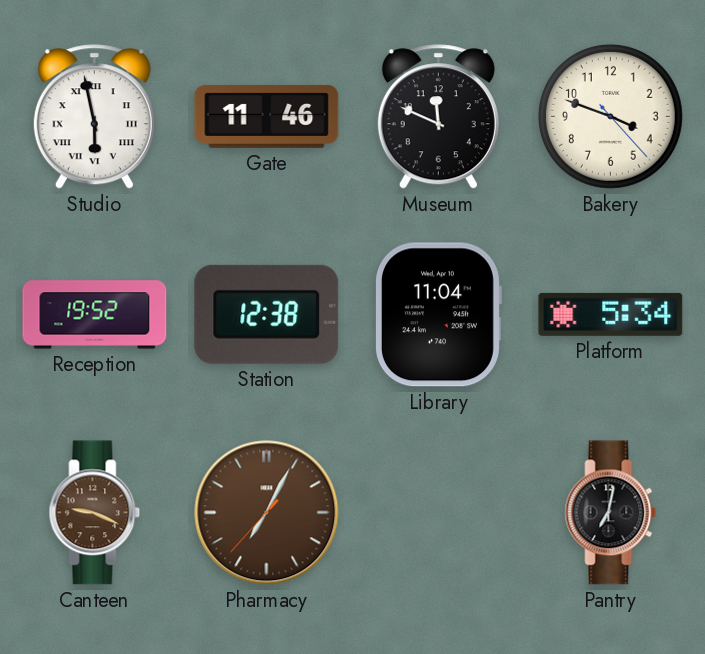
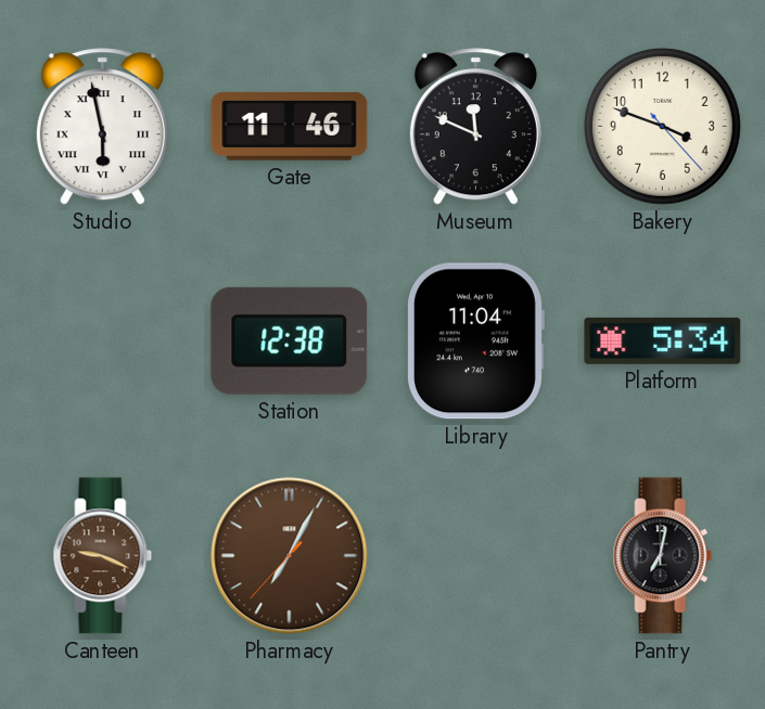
Reception: 19:52 -> none
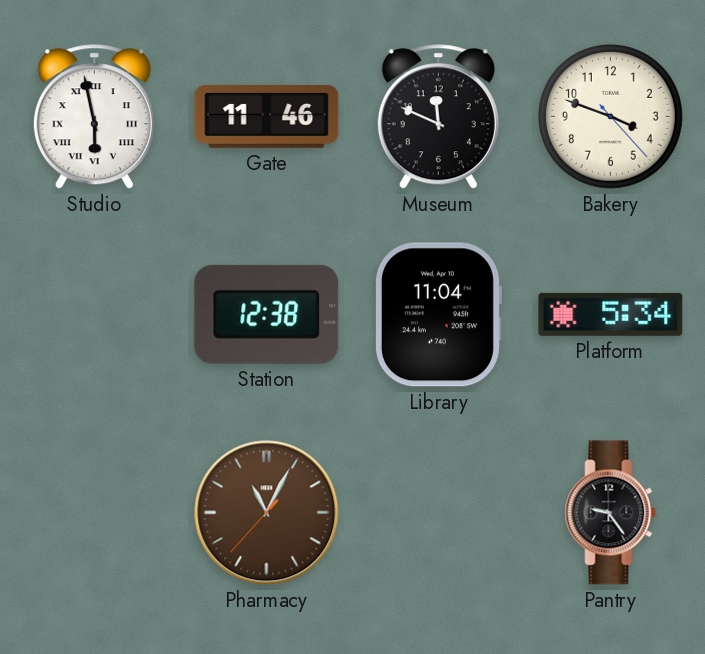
Canteen: 9:19 -> none
Pharmacy: 7:04 -> 11:04
Pantry: 7:02 -> 9:24
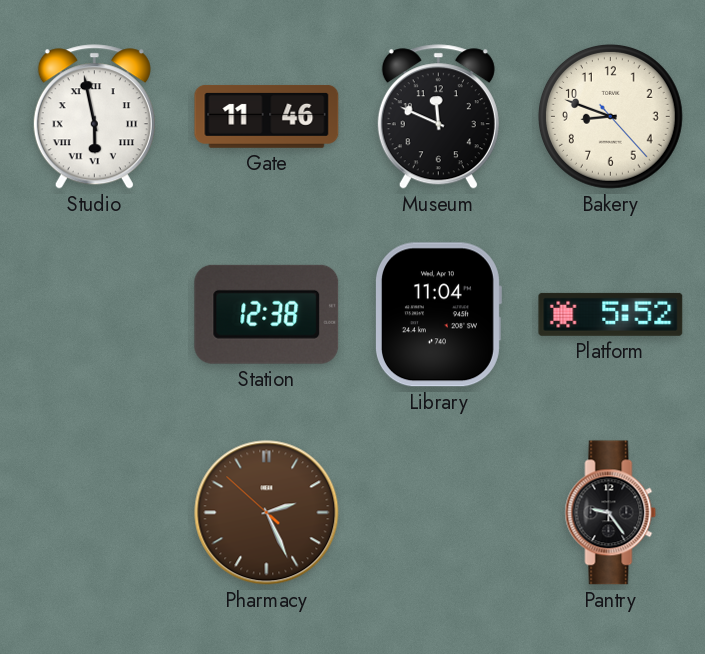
Bakery: 3:48 -> 8:48
Platform: 5:34 -> 5:52
Pharmacy: 11:04 -> 2:25
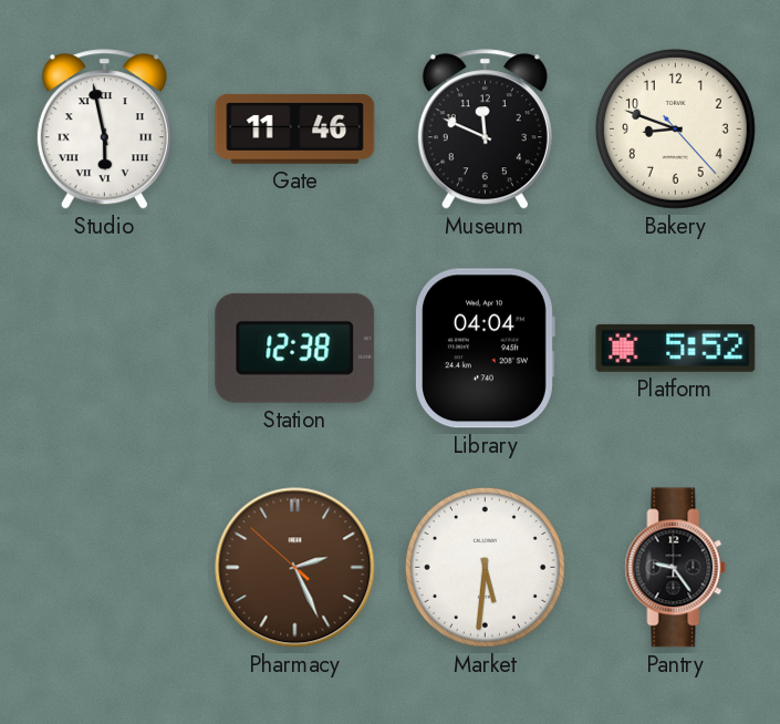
Library: 11:04 -> 04:04
Market: none -> 5:31
